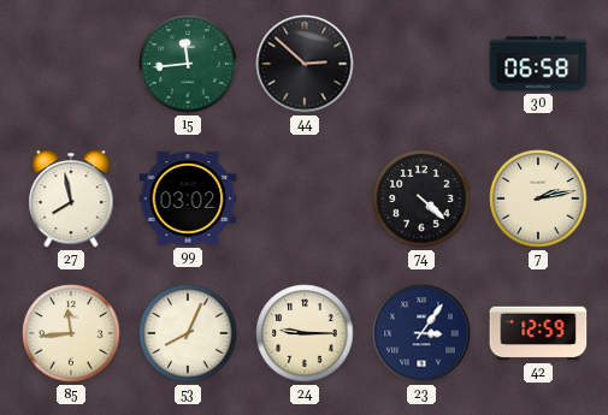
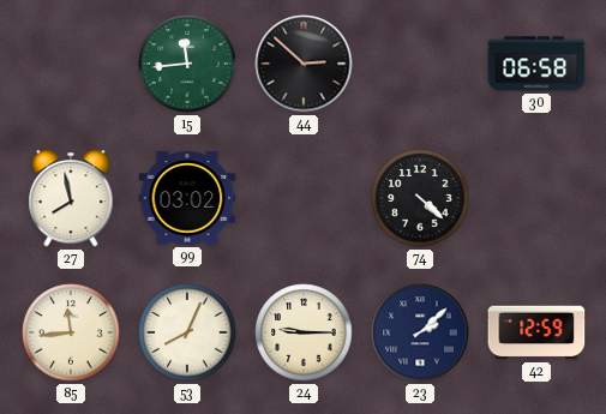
7: 2:13 -> none
23: 3:06 -> 2:08
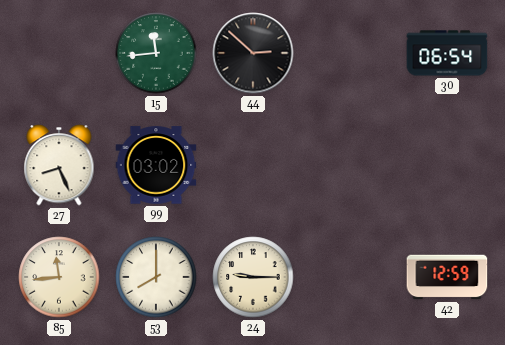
30: 06:58 -> 06:54
27: 7:58 -> 8:26
74: 4:22 -> none
53: 8:04 -> 8:00
23: 2:08 -> none
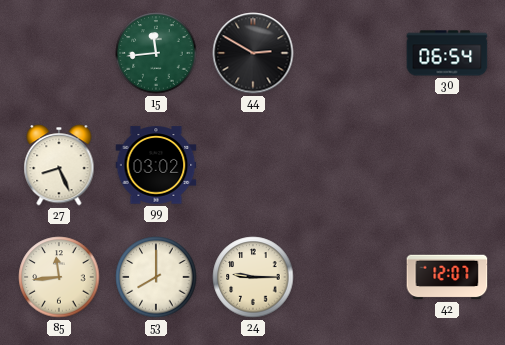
44: 2:52 -> 2:50
42: 12:59 -> 12:07
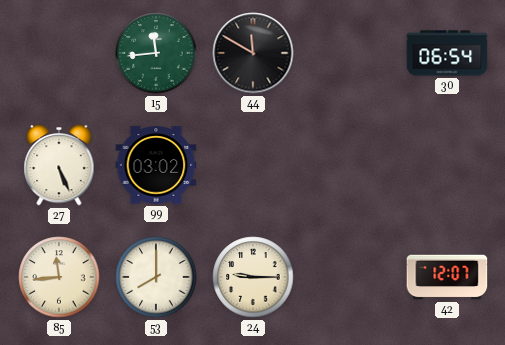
44: 2:50 -> 11:50
27: 8:26 -> 5:26
